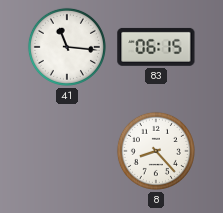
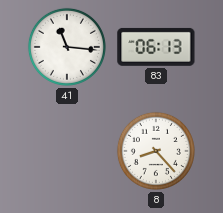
83: 06:15 -> 06:13
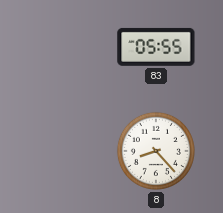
41: 11:16 -> none
83: 06:13 -> 05:55
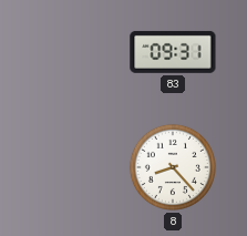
83: 05:55 -> 09:31
